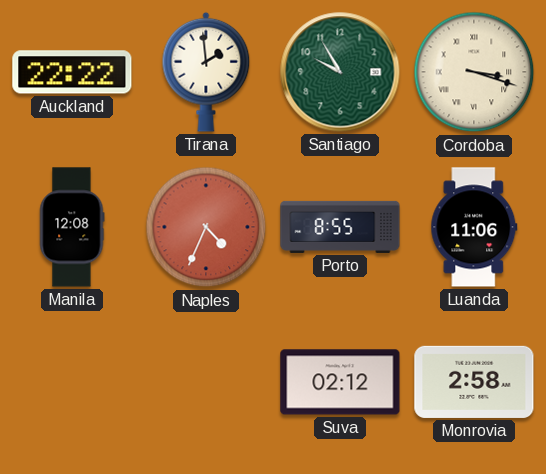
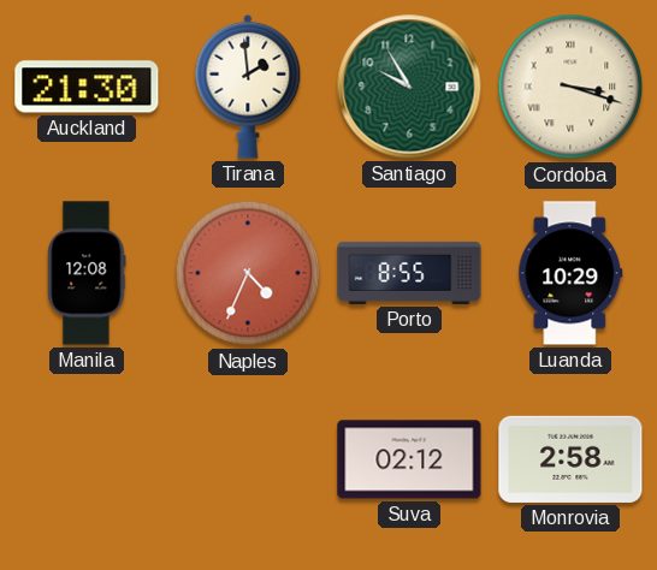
Auckland: 22:22 -> 21:30
Luanda: 11:06 -> 10:29
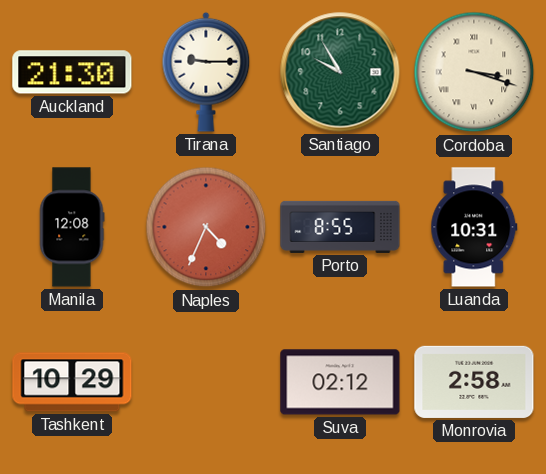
Tirana: 1:59 -> 9:15
Luanda: 10:29 -> 10:31
Tashkent: none -> 10:29
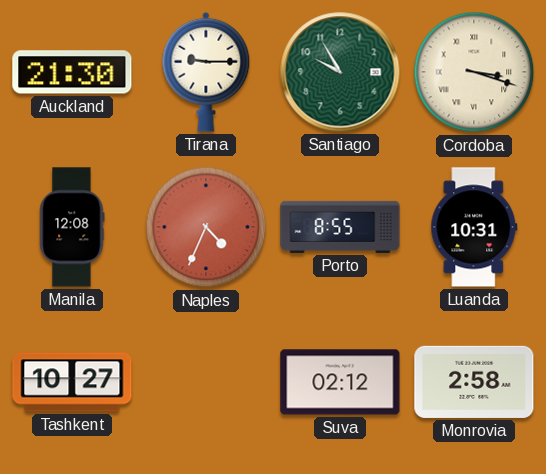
Tashkent: 10:29 -> 10:27
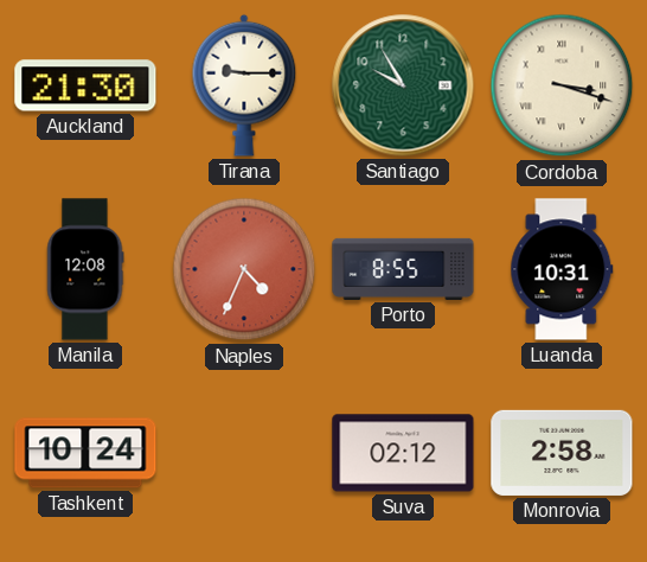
Tashkent: 10:27 -> 10:24
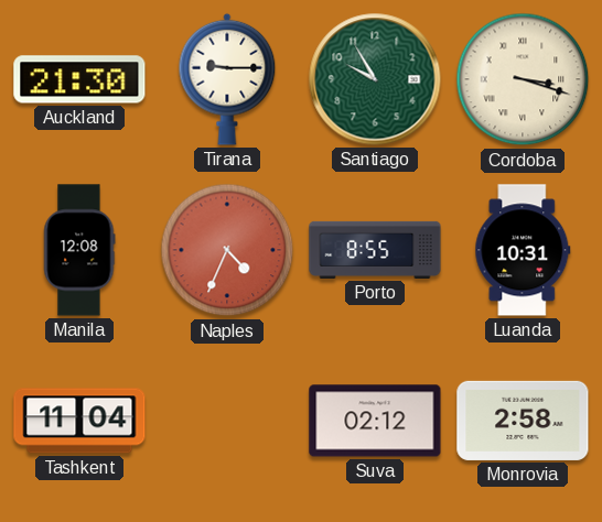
Tashkent: 10:24 -> 11:04
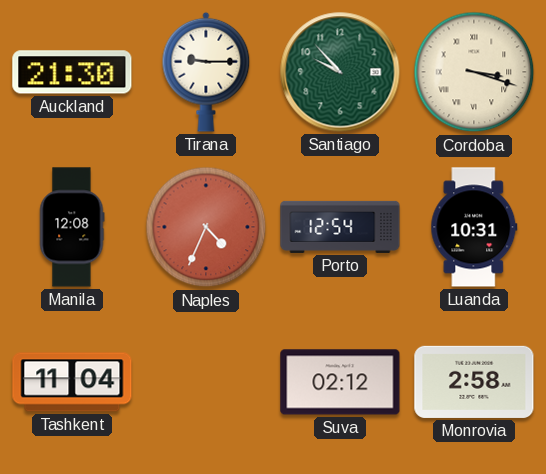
Santiago: 9:55 -> 9:53
Porto: 8:55 -> 12:54
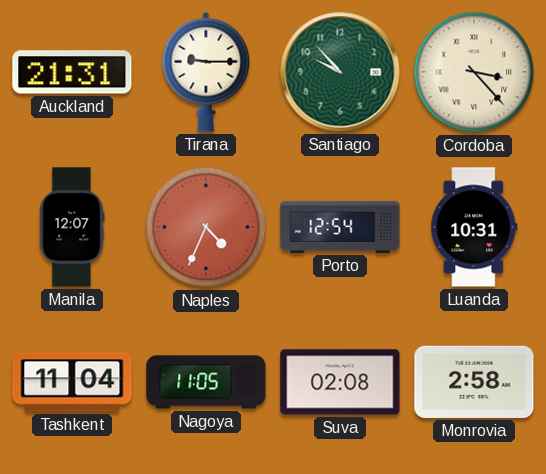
Auckland: 21:30 -> 21:31
Cordoba: 3:18 -> 3:23
Manila: 12:08 -> 12:07
Nagoya: none -> 11:05
Suva: 02:12 -> 02:08
